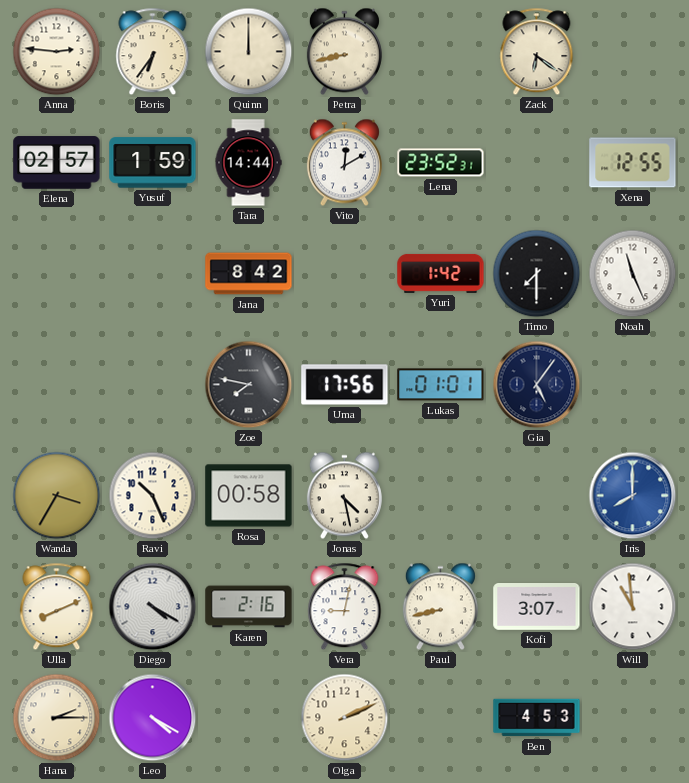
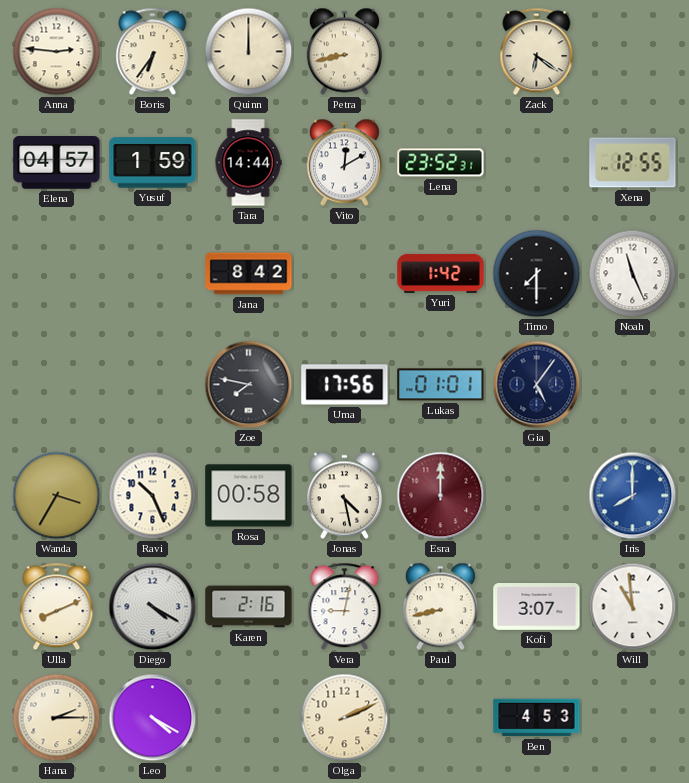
Elena: 02:57 -> 04:57
Esra: none -> 12:00
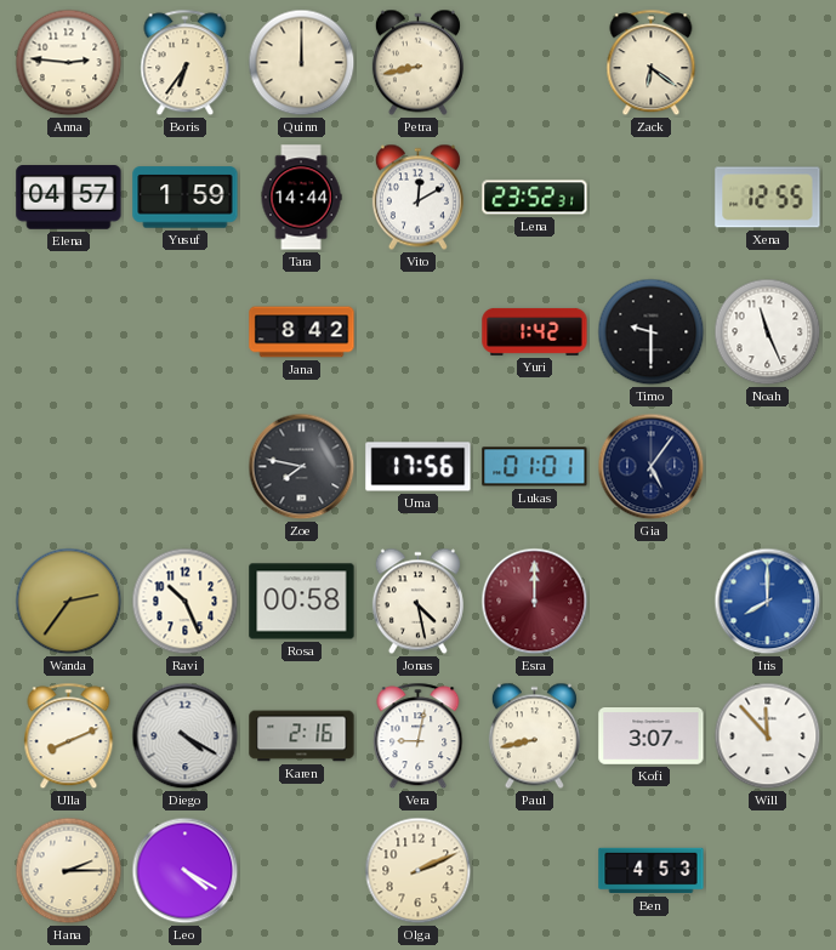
Timo: 7:30 -> 9:30
Wanda: 3:35 -> 2:36
Will: 10:59 -> 11:53
